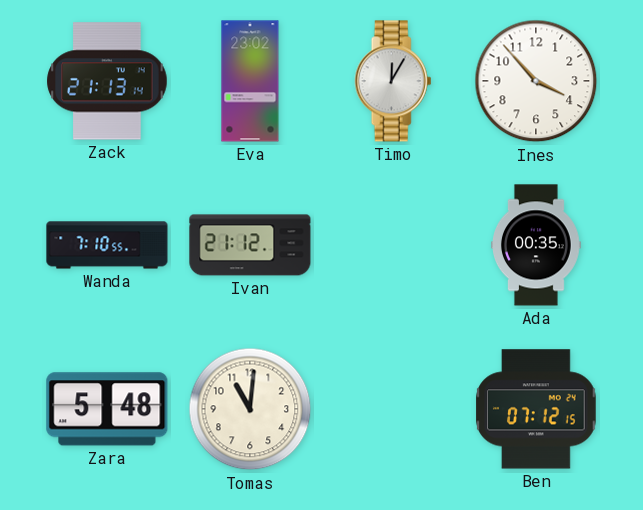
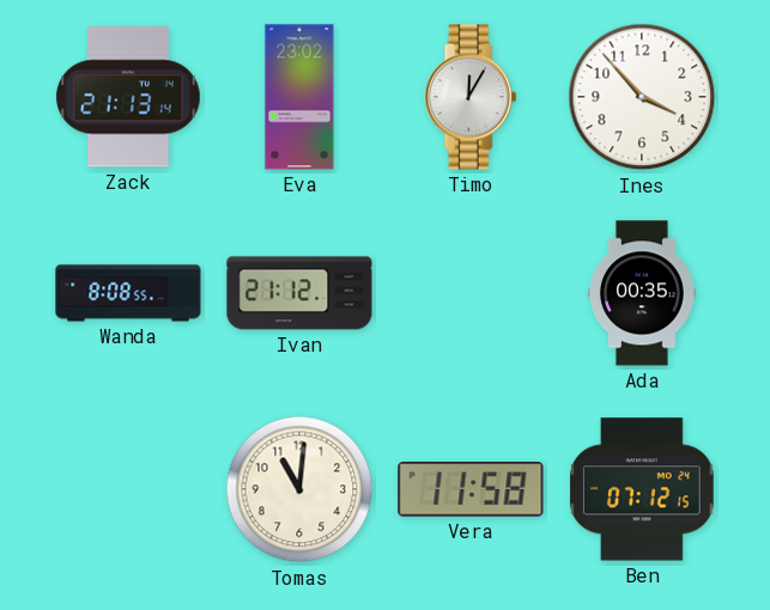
Wanda: 7:10 -> 8:08
Zara: 5:48 -> none
Vera: none -> 11:58
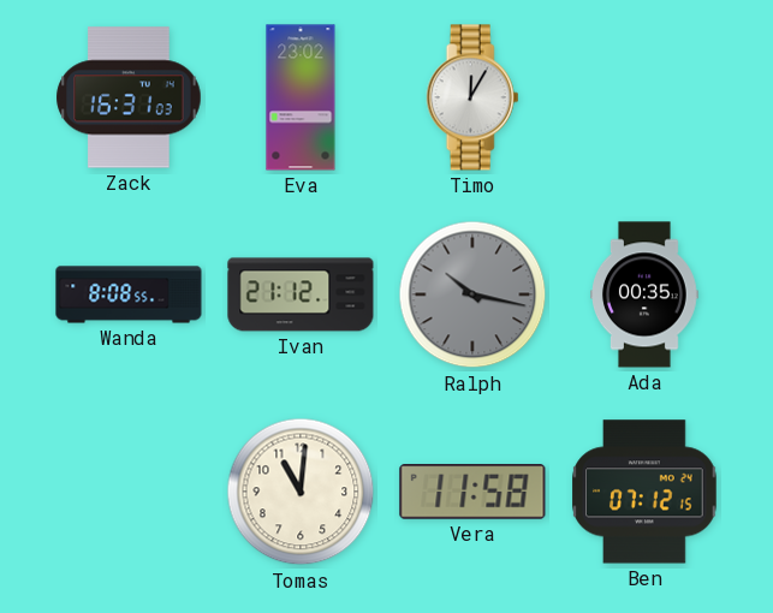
Zack: 21:13 -> 16:31
Ines: 3:53 -> none
Ralph: none -> 10:17
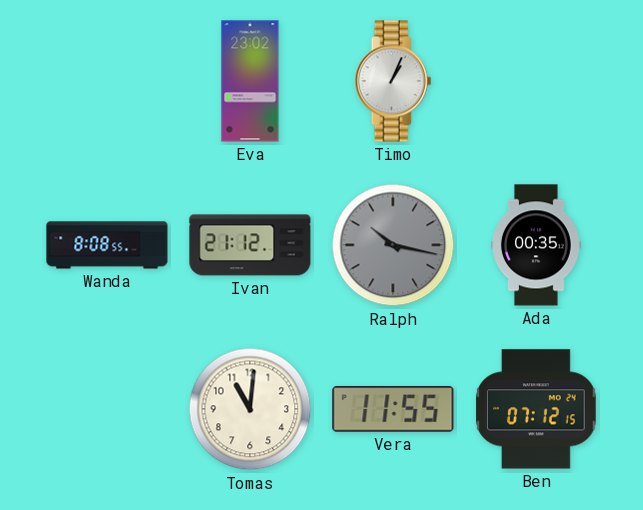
Zack: 16:31 -> none
Timo: 12:05 -> 1:04
Vera: 11:58 -> 11:55
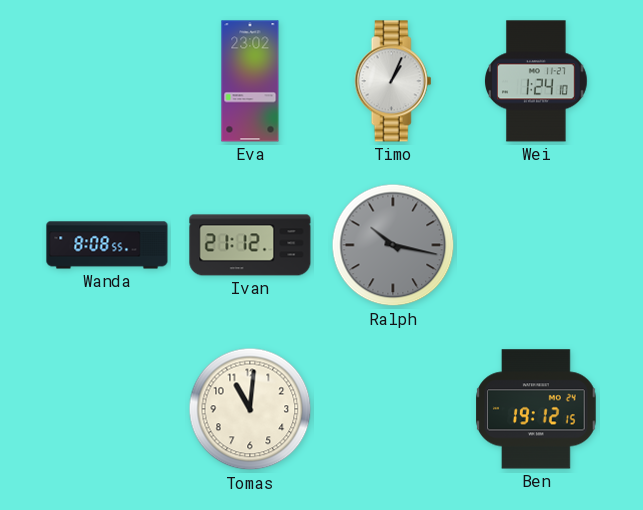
Wei: none -> 1:24
Ada: 00:35 -> none
Vera: 11:55 -> none
Ben: 07:12 -> 19:12
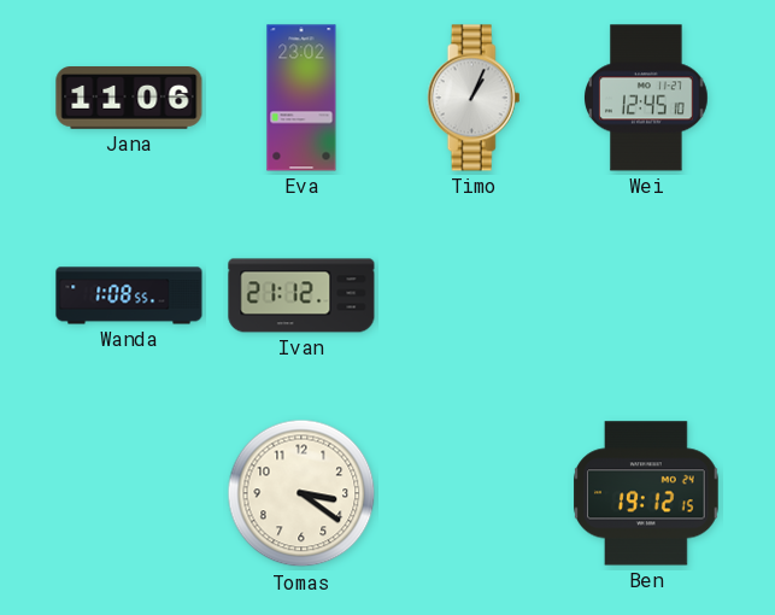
Jana: none -> 11:06
Wei: 1:24 -> 12:45
Wanda: 8:08 -> 1:08
Ralph: 10:17 -> none
Tomas: 11:01 -> 3:21
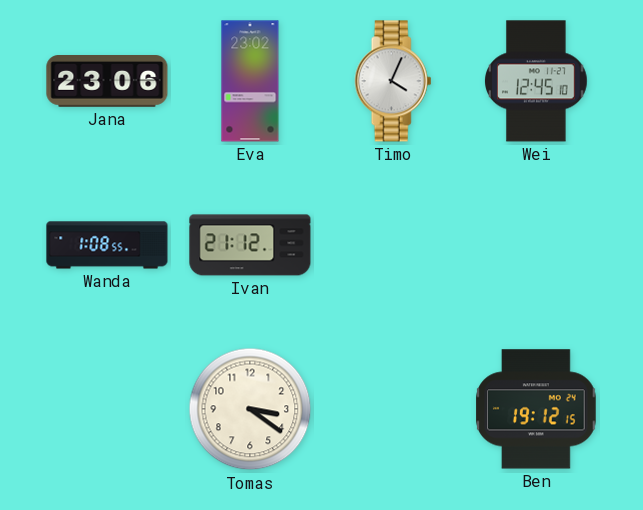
Jana: 11:06 -> 23:06
Timo: 1:04 -> 4:04
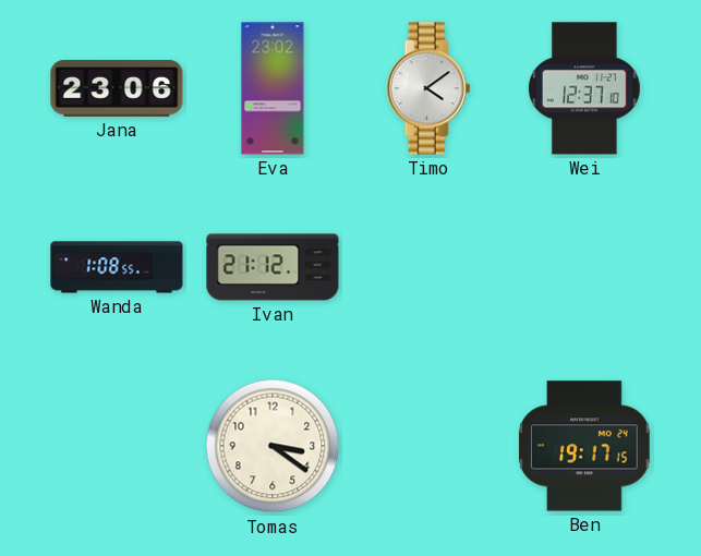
Timo: 4:04 -> 4:09
Wei: 12:45 -> 12:37
Ben: 19:12 -> 19:17
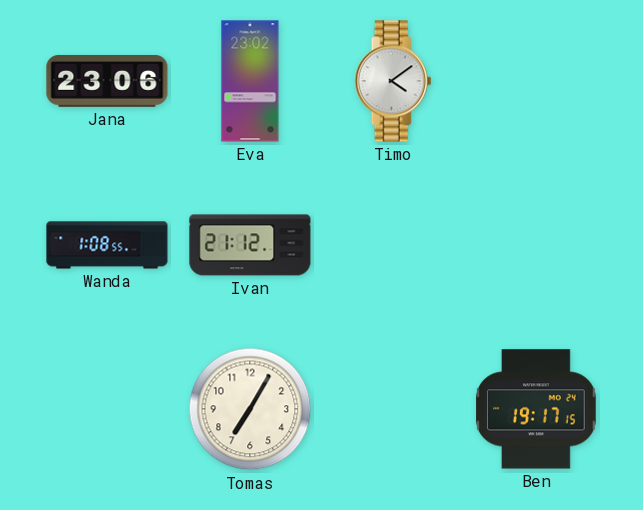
Wei: 12:37 -> none
Tomas: 3:21 -> 7:05
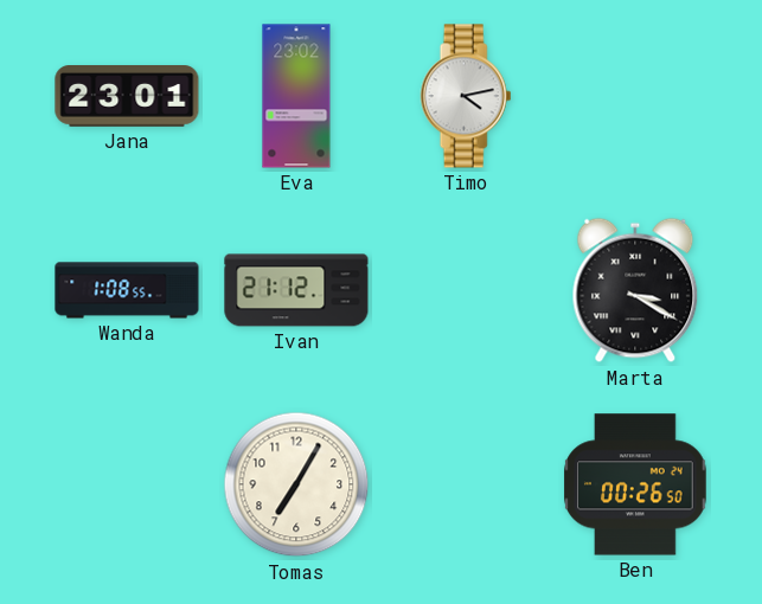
Jana: 23:06 -> 23:01
Timo: 4:09 -> 4:13
Marta: none -> 3:20
Ben: 19:17 -> 00:26
